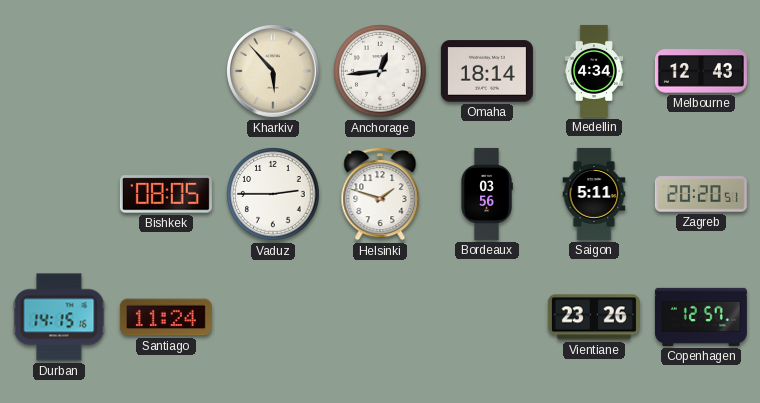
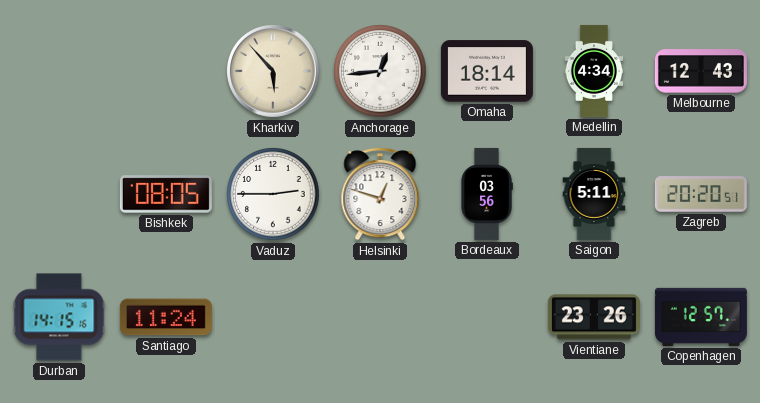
Helsinki: 1:48 -> 12:48
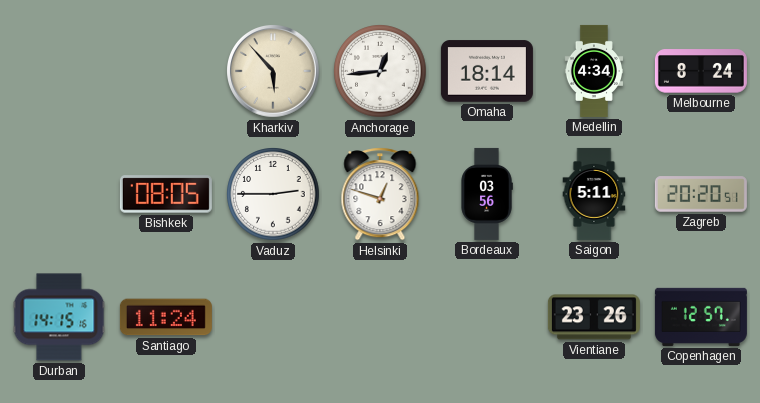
Melbourne: 12:43 -> 8:24
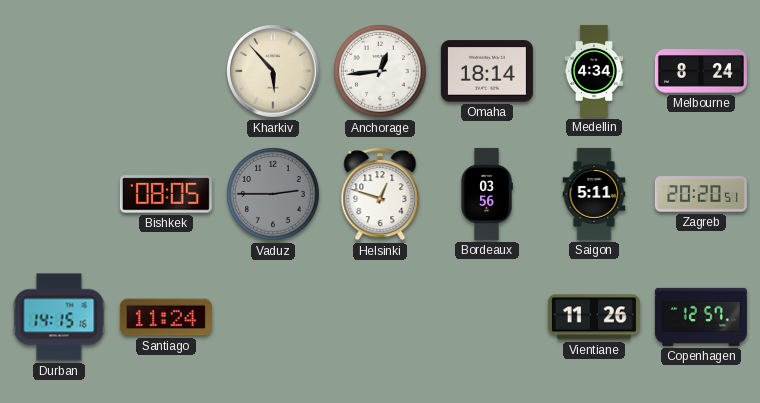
Vaduz dial: white -> grey
Vientiane: 23:26 -> 11:26
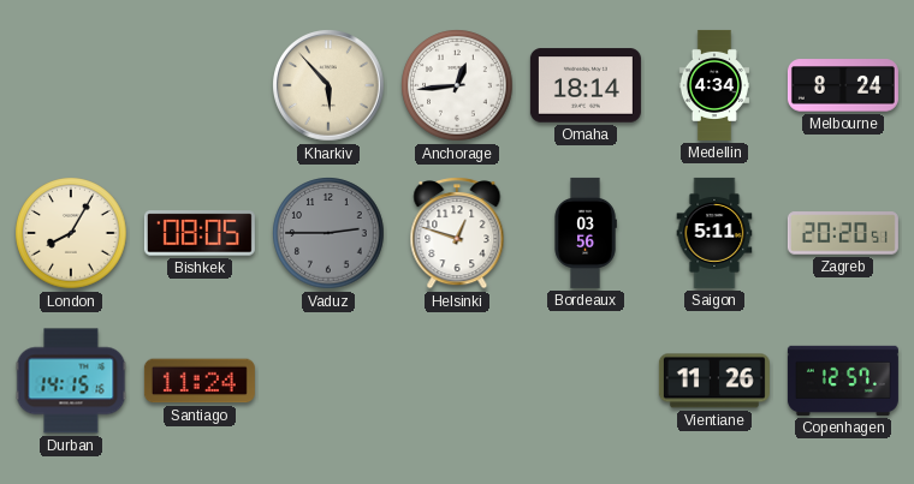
London: none -> 8:05
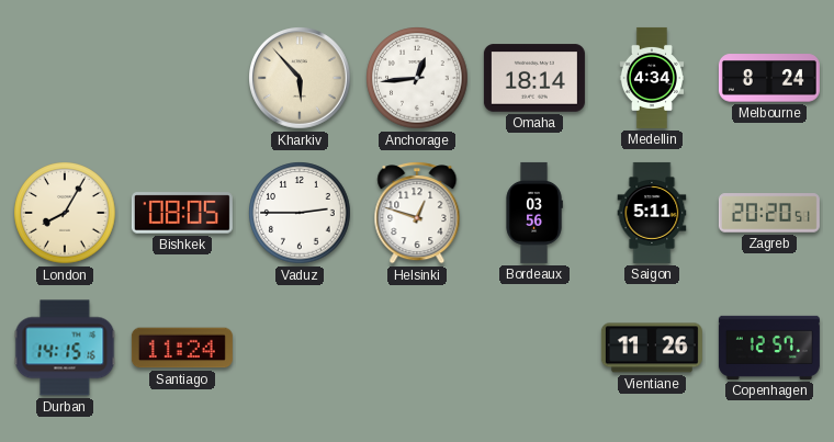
Vaduz dial: grey -> white
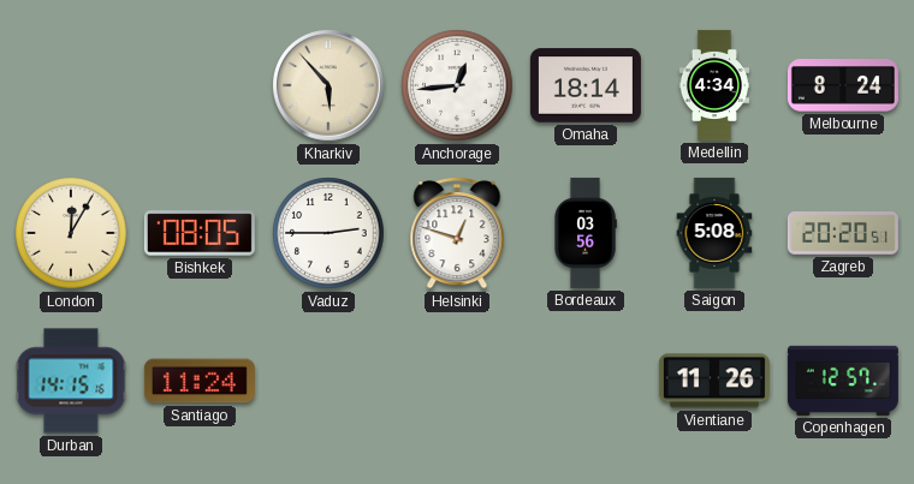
London: 8:05 -> 12:05
Saigon: 5:11 -> 5:08
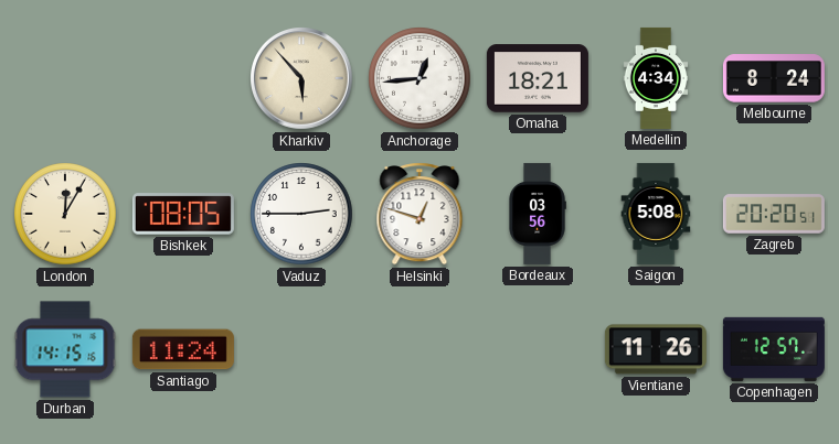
Omaha: 18:14 -> 18:21
